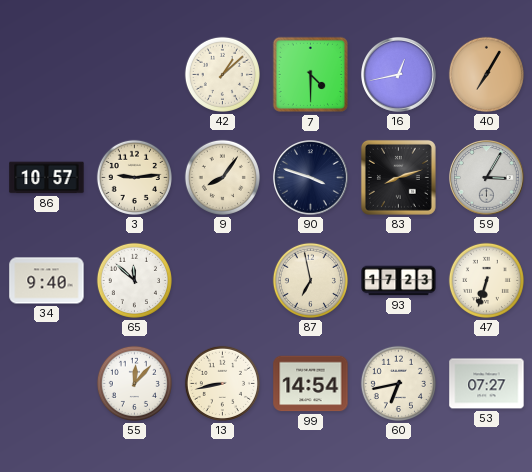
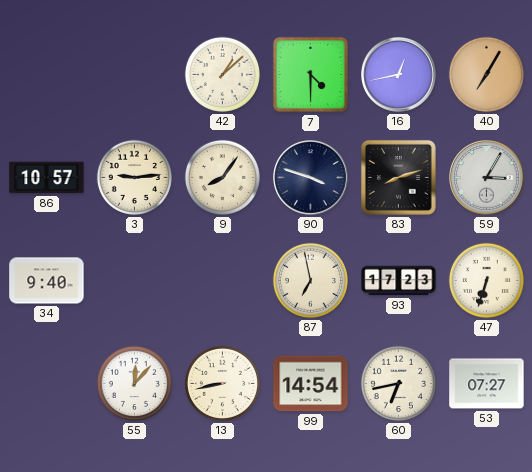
65: 11:52 -> none
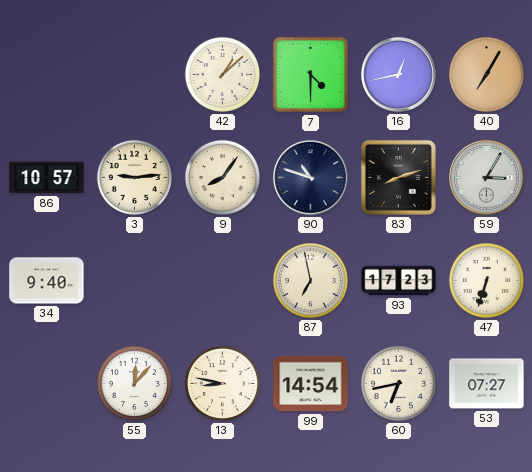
90: 3:48 -> 10:48
13: 8:43 -> 8:47
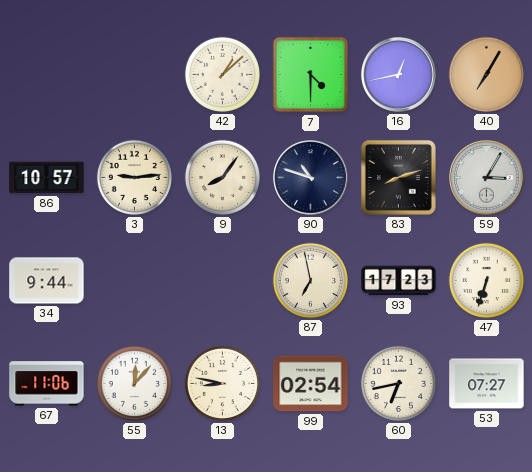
34: 9:40 -> 9:44
67: none -> 11:06
99: 14:54 -> 02:54
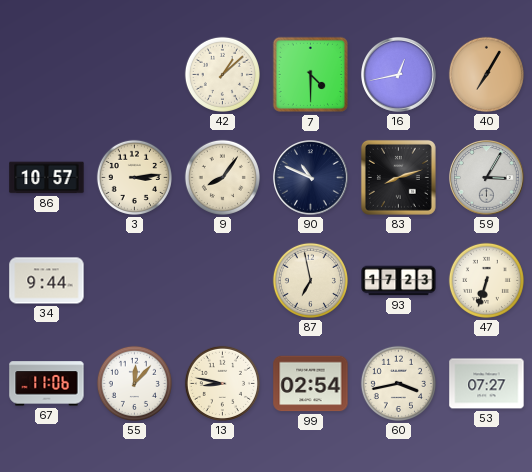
3: 9:14 -> 3:14
90: 10:48 -> 10:49
60: 6:43 -> 3:43
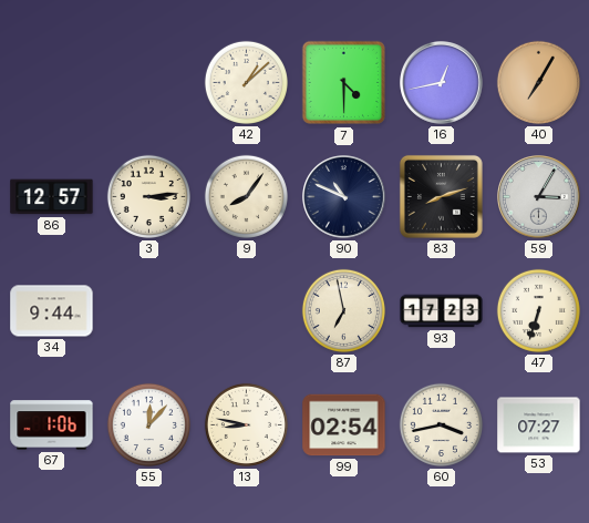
86: 10:57 -> 12:57
67: 11:06 -> 1:06
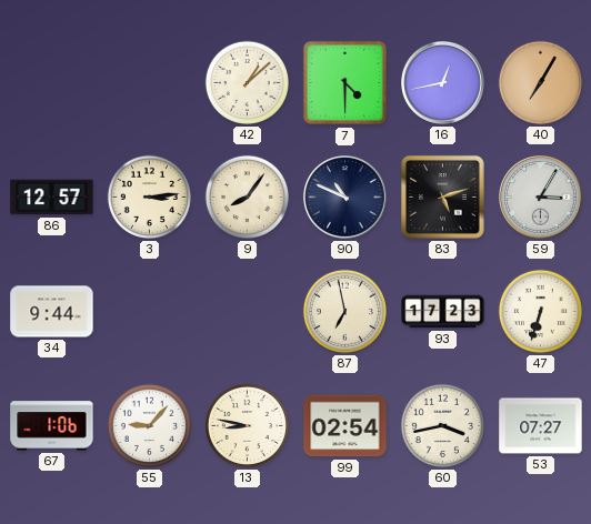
83: 8:12 -> 5:12
55: 12:07 -> 9:07
